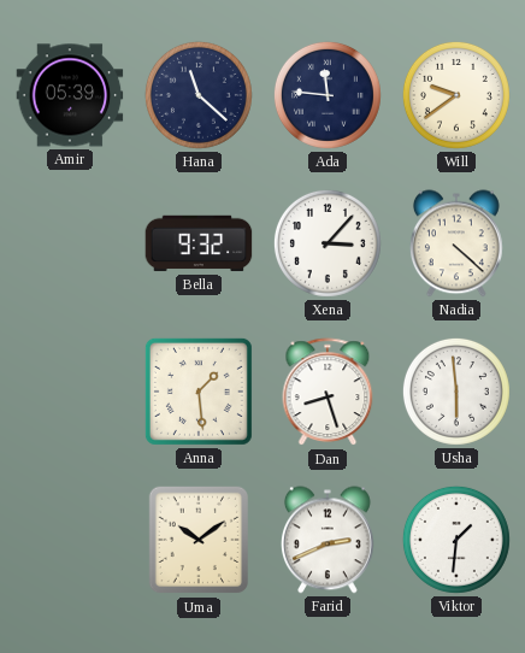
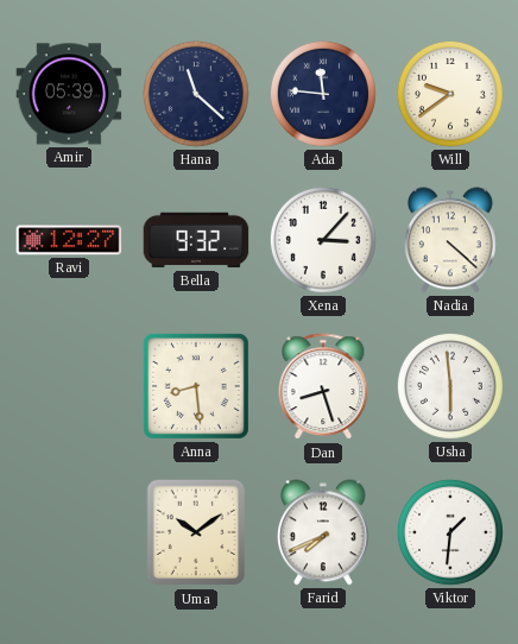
Ravi: none -> 12:27
Anna: 1:29 -> 8:29
Farid: 2:41 -> 7:41
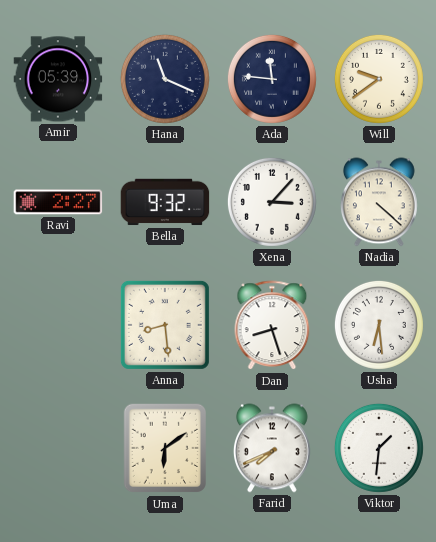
Hana: 11:22 -> 11:19
Ravi: 12:27 -> 2:27
Usha: 5:59 -> 6:29
Uma: 10:09 -> 6:09
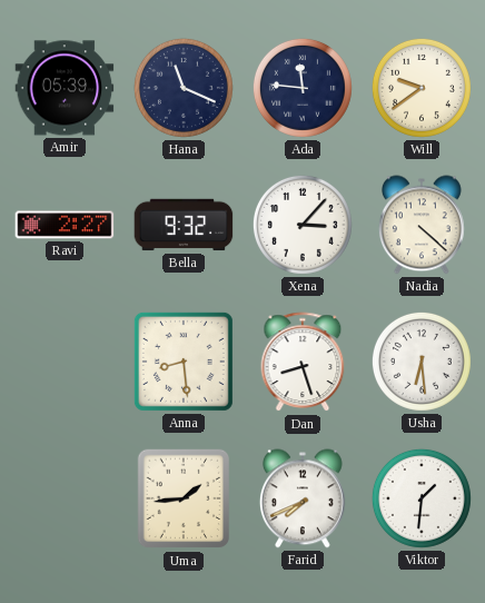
Uma: 6:09 -> 1:44
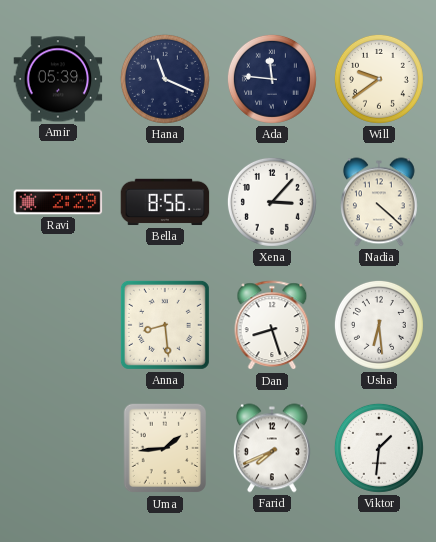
Ravi: 2:27 -> 2:29
Bella: 9:32 -> 8:56
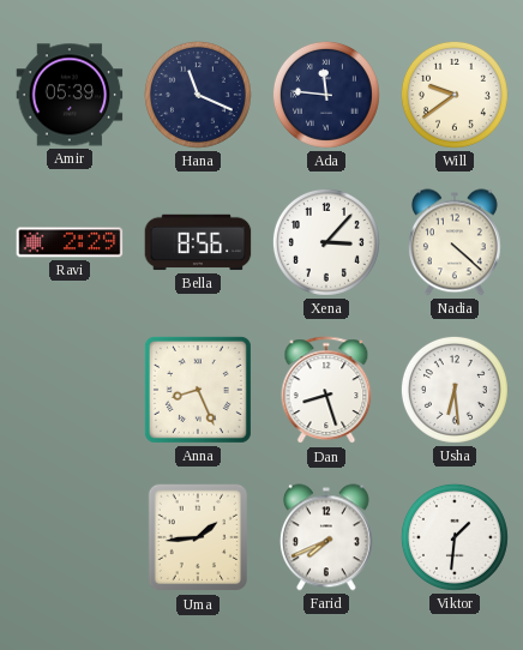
Anna: 8:29 -> 8:26
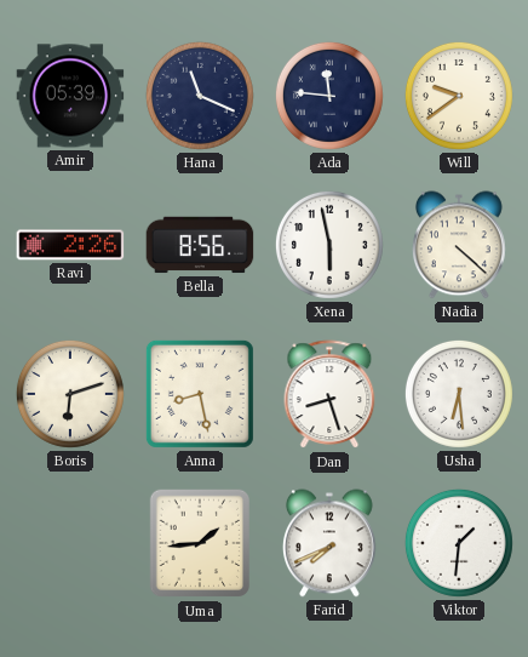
Ravi: 2:29 -> 2:26
Xena: 3:07 -> 5:58
Boris: none -> 6:12
Anna: 8:26 -> 8:28
